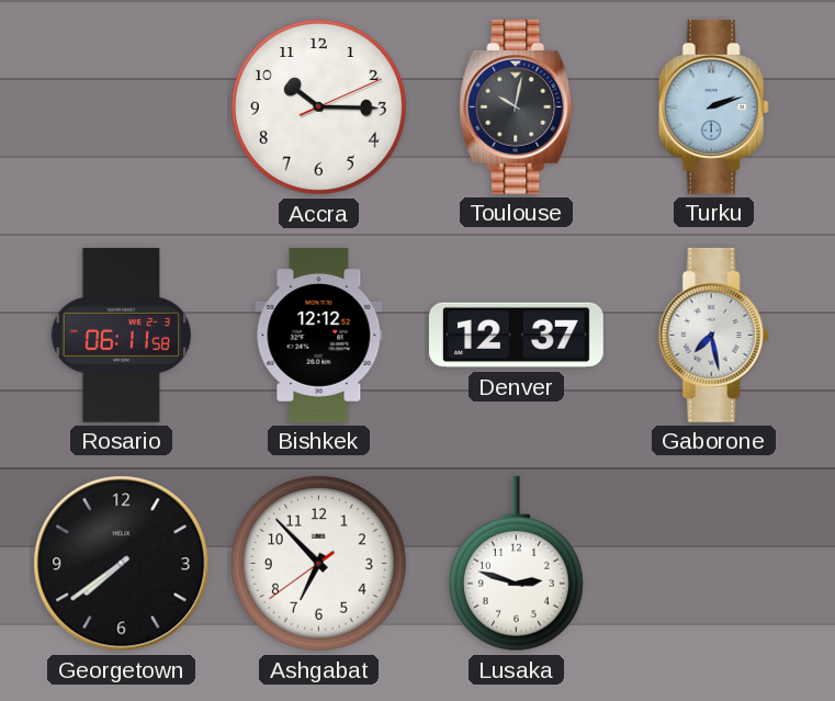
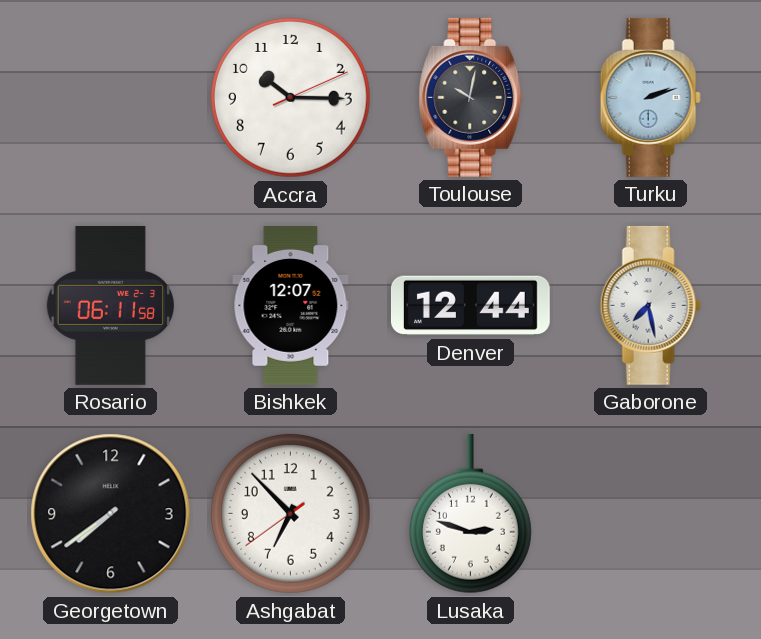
Bishkek: 12:12 -> 12:07
Denver: 12:37 -> 12:44
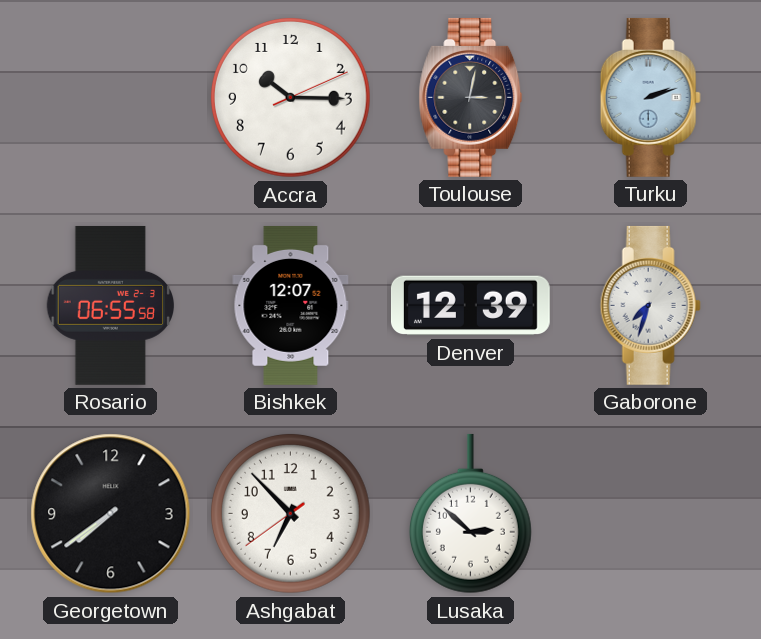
Toulouse: 10:02 -> 3:02
Rosario: 06:11 -> 06:55
Denver: 12:44 -> 12:39
Gaborone: 7:28 -> 7:33
Lusaka: 2:48 -> 2:52
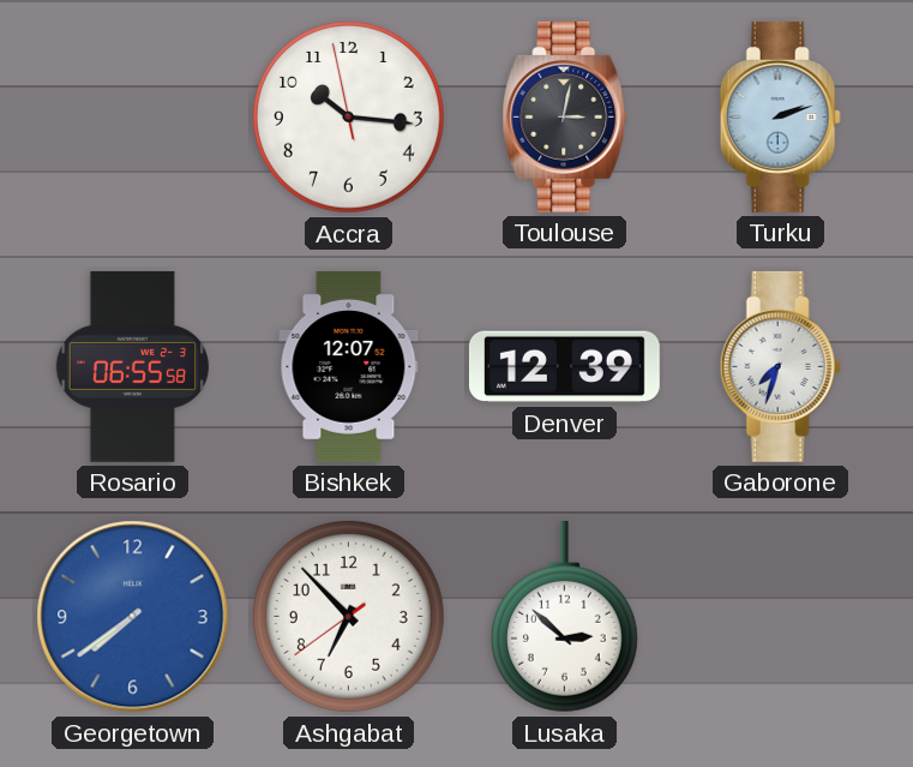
Accra: 10:15:11 -> 10:15:58
Georgetown dial: black -> blue
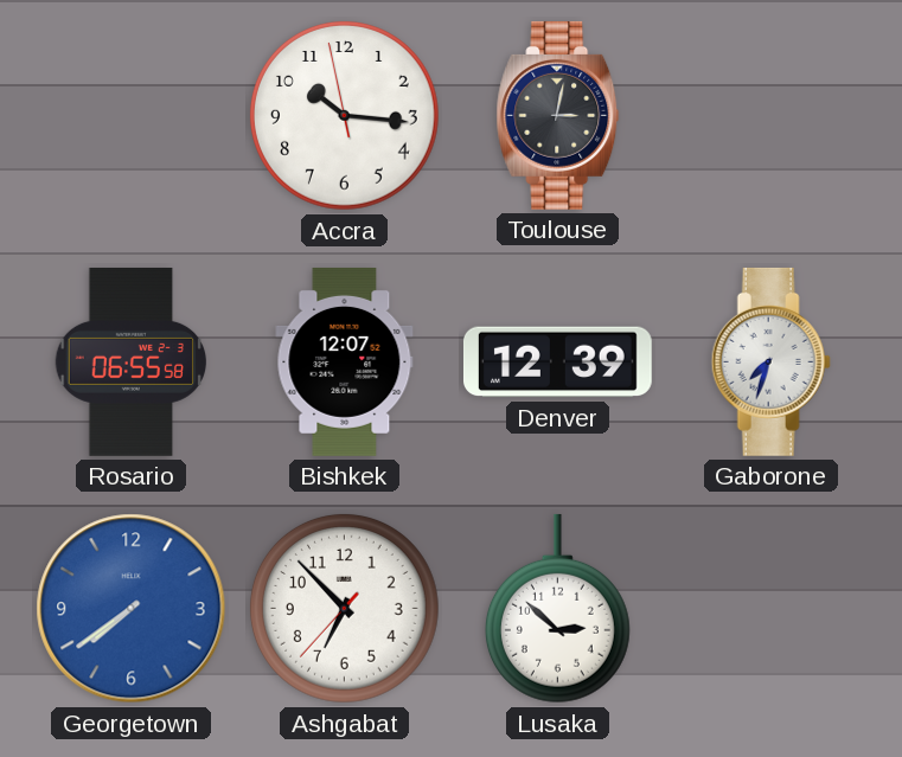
Turku: 2:12 -> none
Ashgabat: 6:52:39 -> 6:52:37
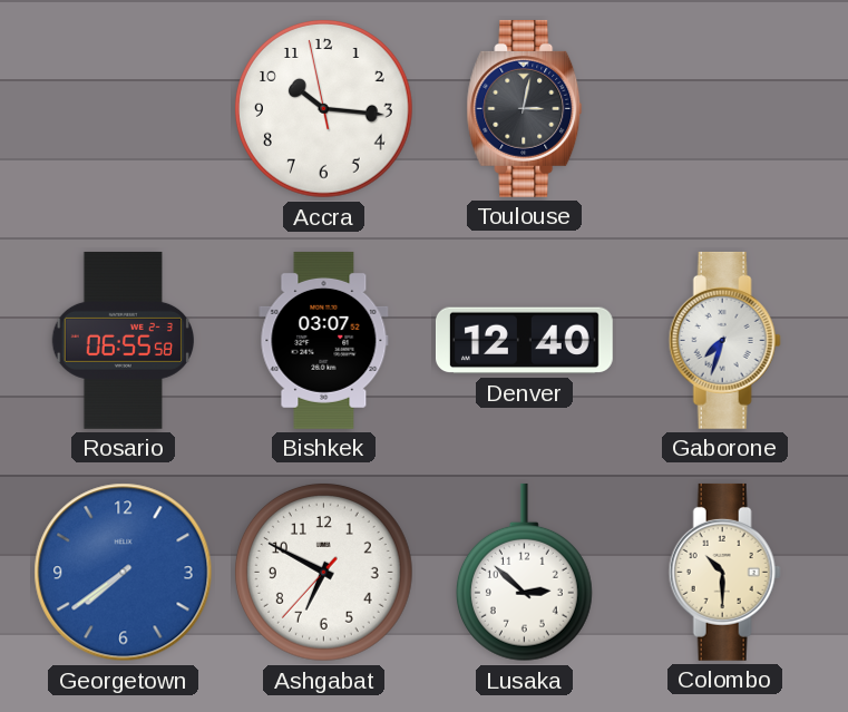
Bishkek: 12:07 -> 03:07
Denver: 12:39 -> 12:40
Ashgabat: 6:52 -> 6:49
Colombo: none -> 10:30
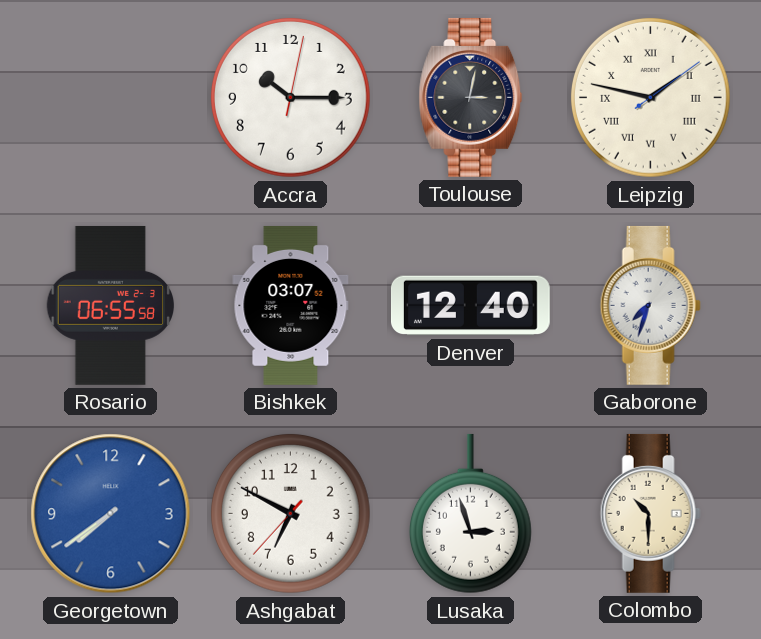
Accra: 10:15:58 -> 10:15:02
Leipzig: none -> 1:47
Lusaka: 2:52 -> 2:57
